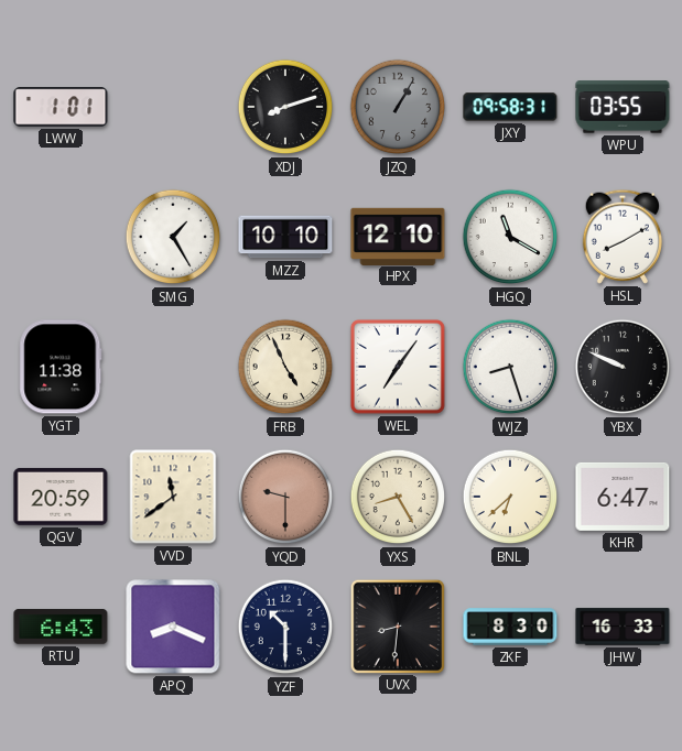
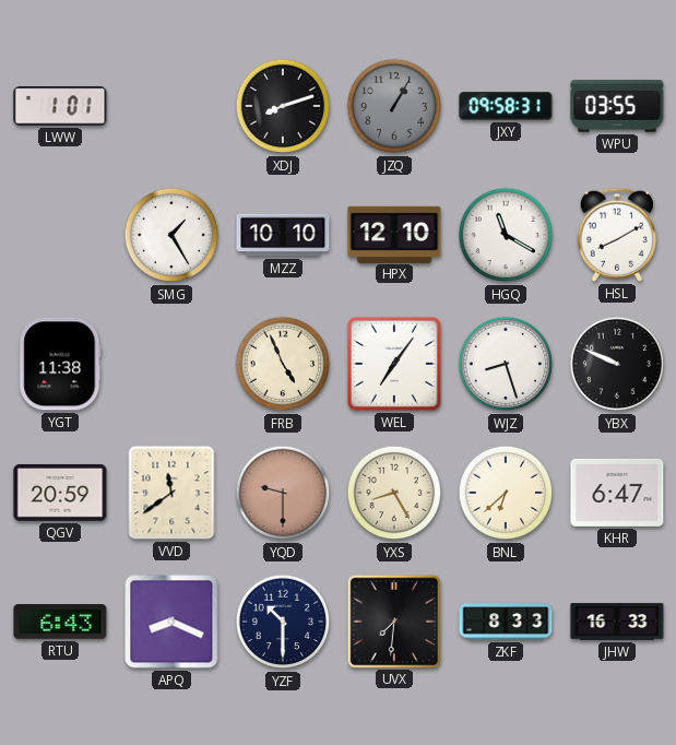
UVX: 8:31 -> 7:31
ZKF: 8:30 -> 8:33
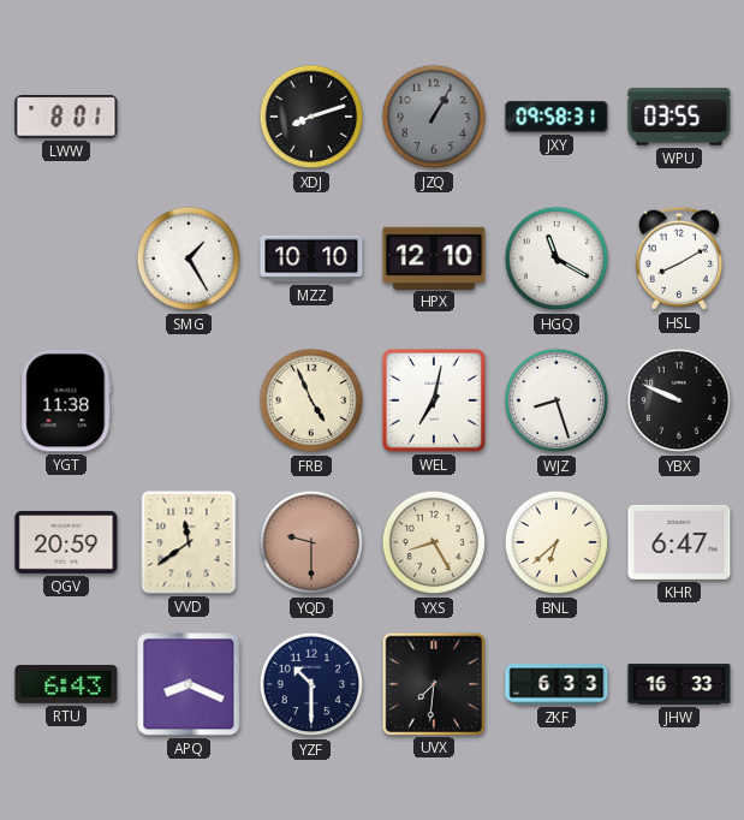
LWW: 1:01 -> 8:01
WEL: 7:06 -> 7:02
ZKF: 8:33 -> 6:33
